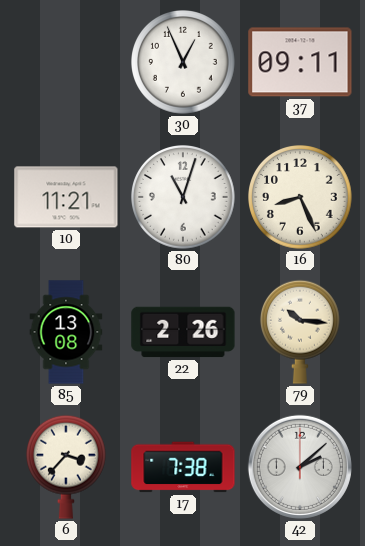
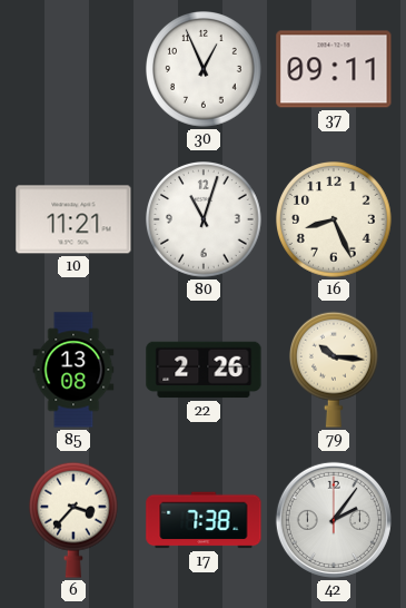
42: 2:08 -> 2:06
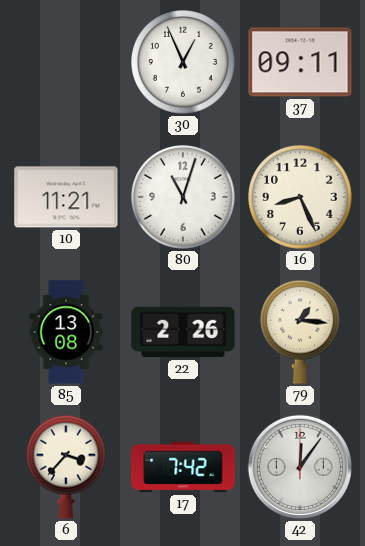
79: 10:16 -> 1:16
17: 7:38 -> 7:42
42: 2:06 -> 12:06
